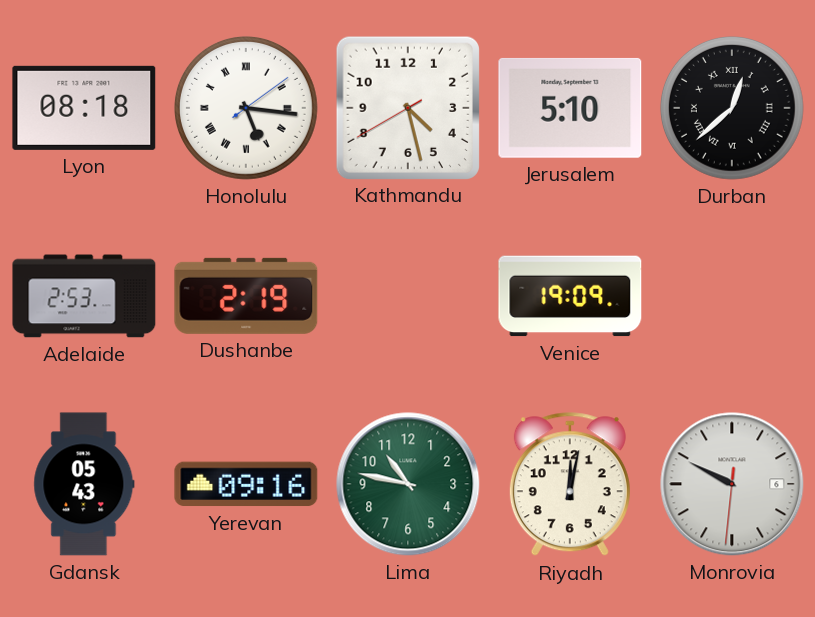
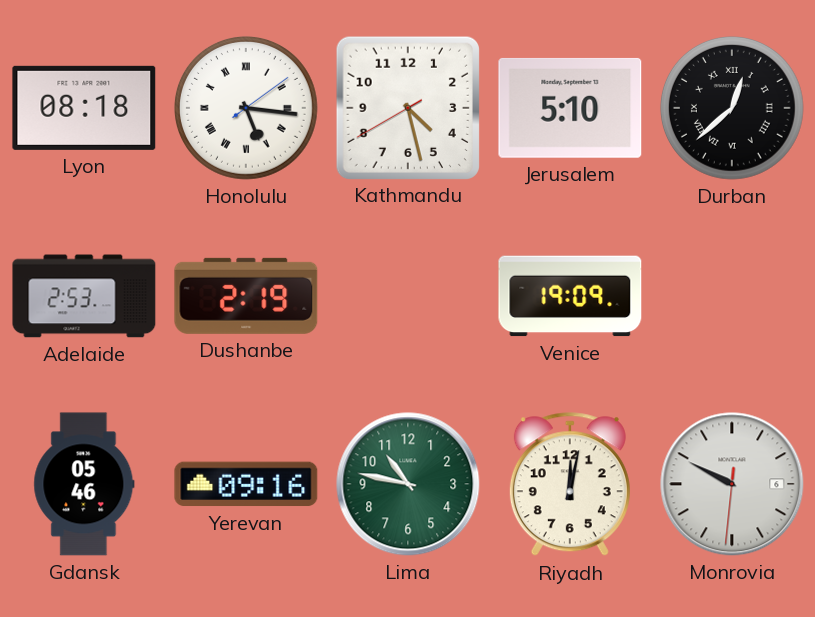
Gdansk: 05:43 -> 05:46
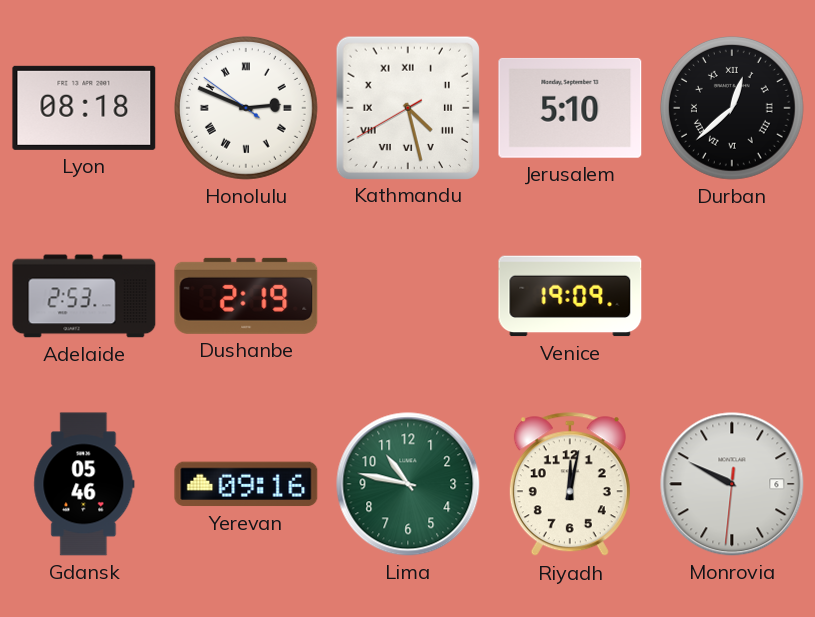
Honolulu: 5:16 -> 2:48
Kathmandu numerals: Arabic -> Roman
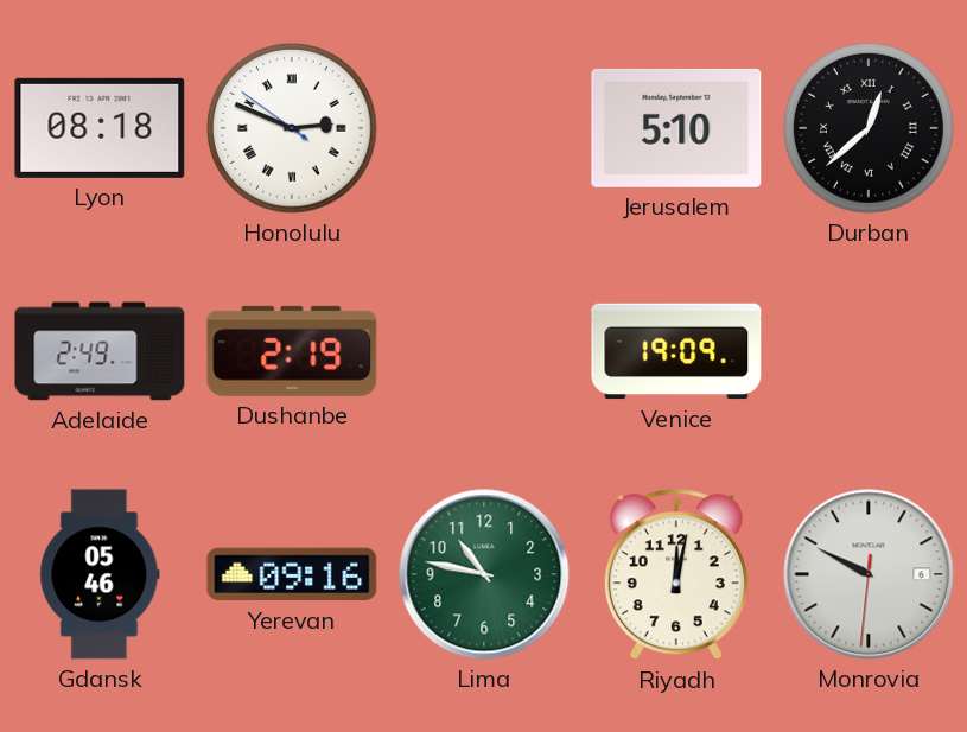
Kathmandu: 4:27 -> none
Adelaide: 2:53 -> 2:49
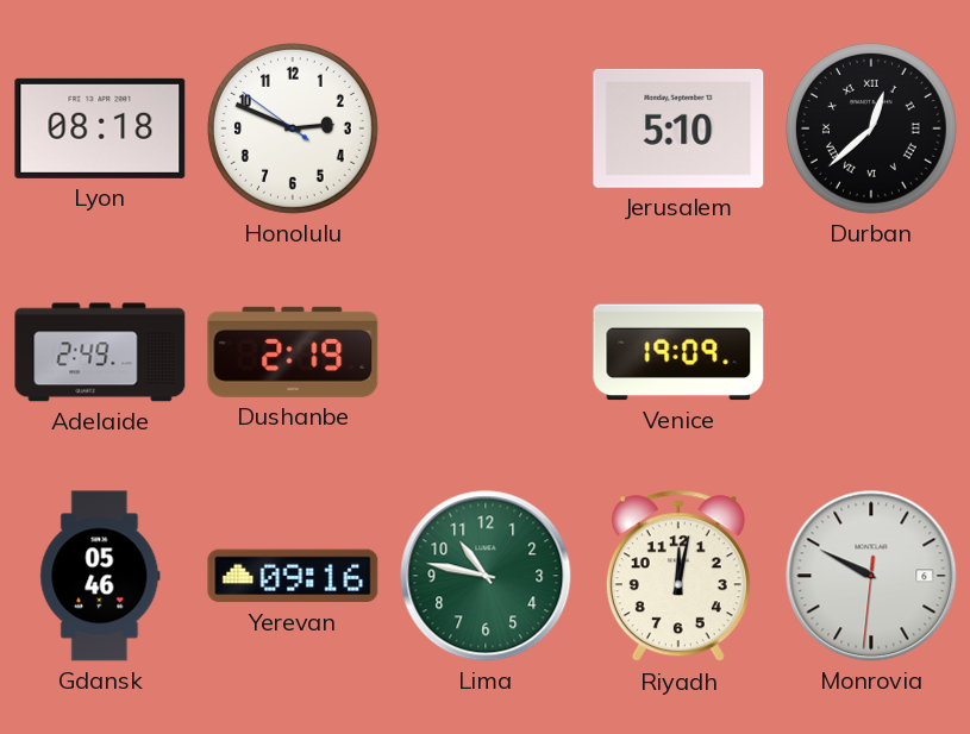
Honolulu numerals: Roman -> Arabic
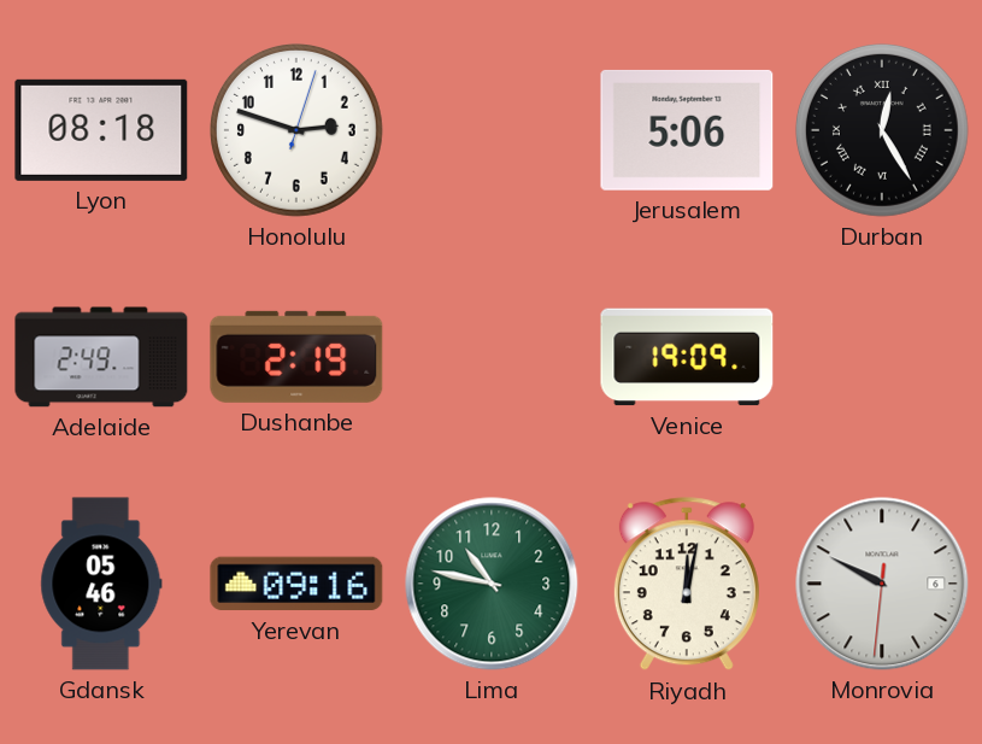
Honolulu: 2:48:51 -> 2:48:03
Jerusalem: 5:10 -> 5:06
Durban: 12:38 -> 12:25
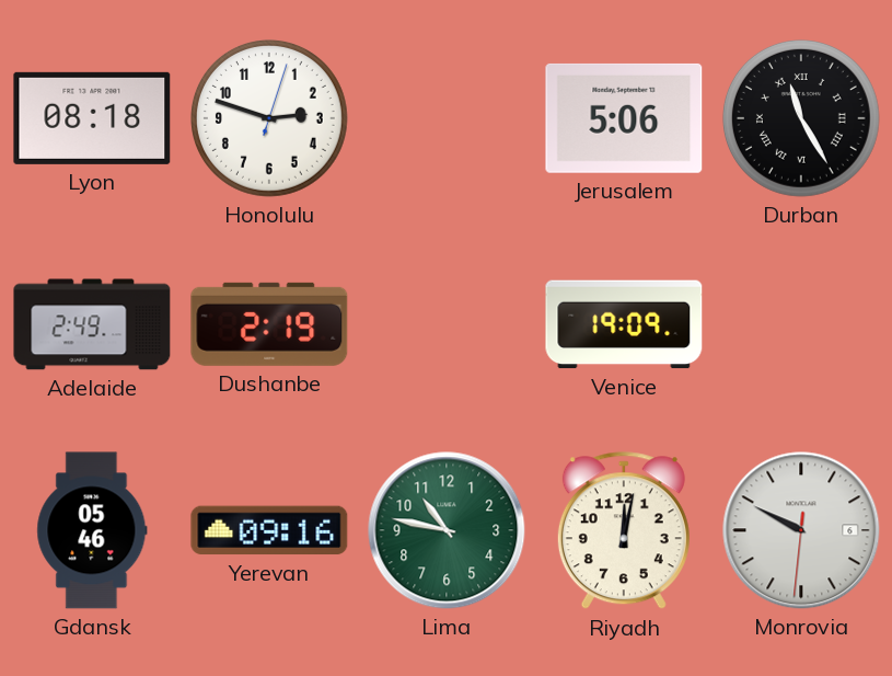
Durban: 12:25 -> 11:25
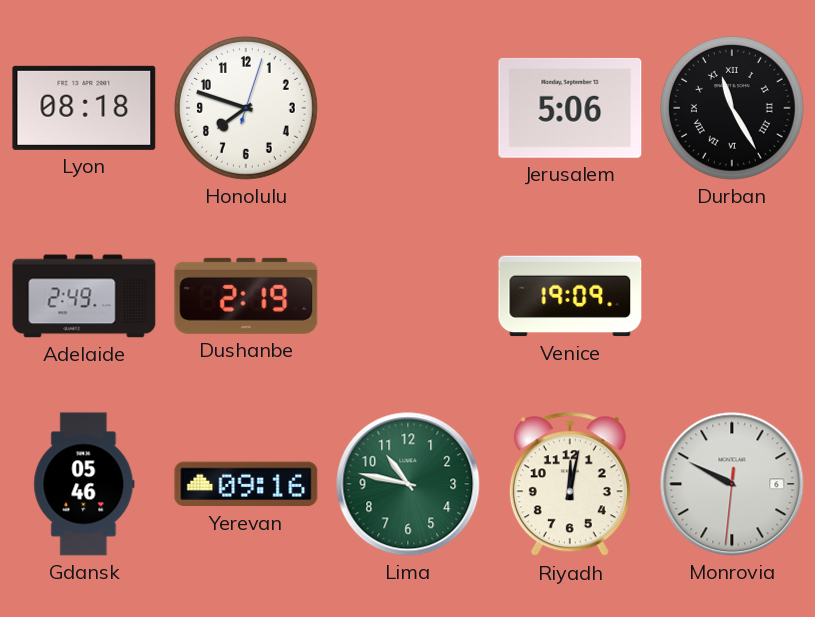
Honolulu: 2:48 -> 7:48
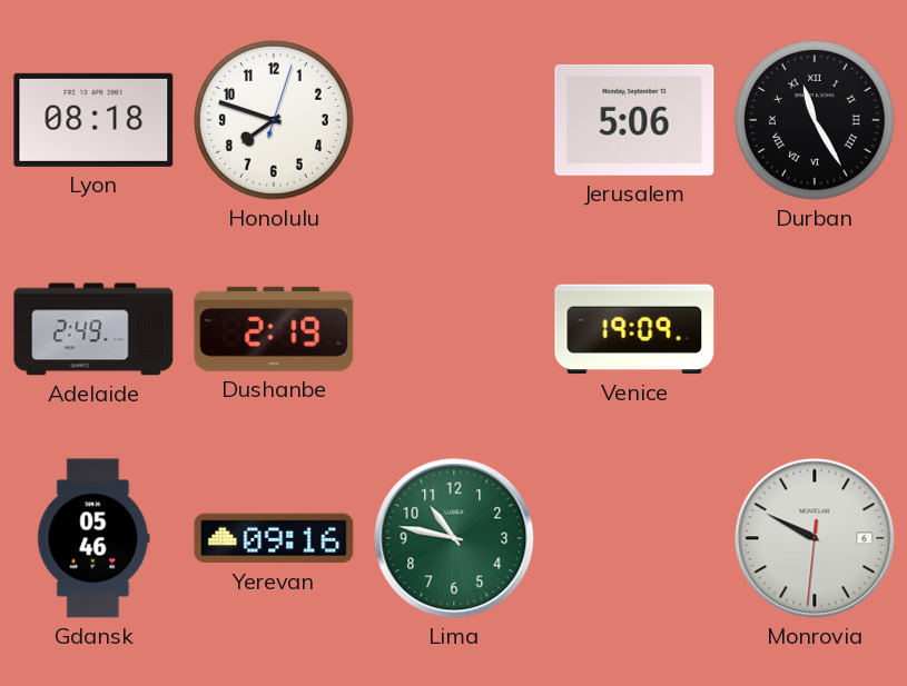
Riyadh: 12:02 -> none
